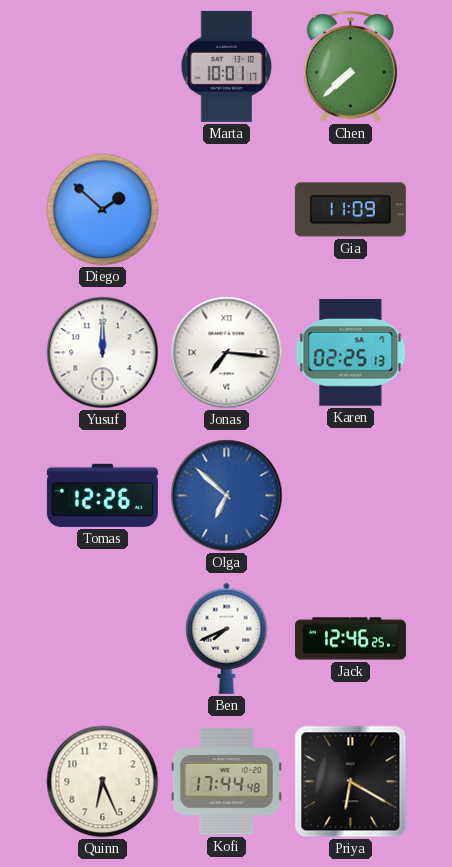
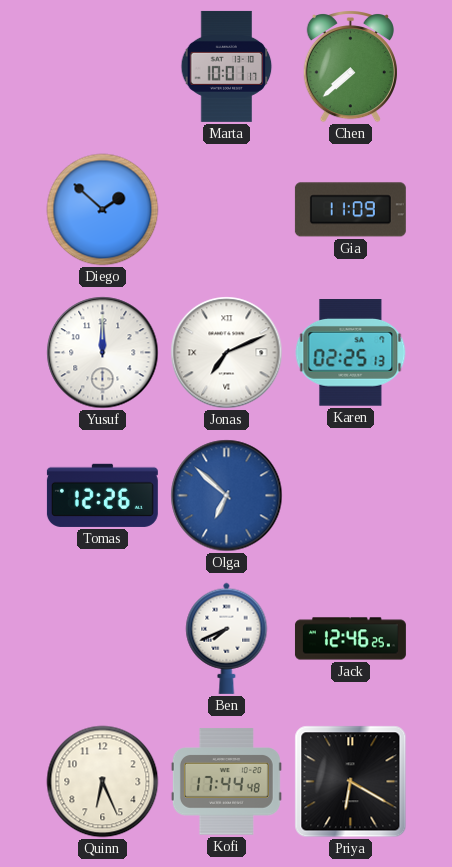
Jonas: 7:16 -> 7:11
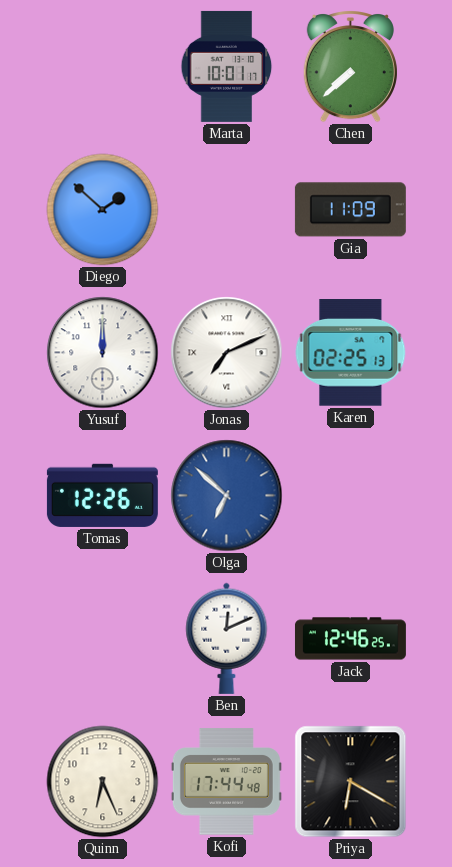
Ben: 7:41 -> 12:11
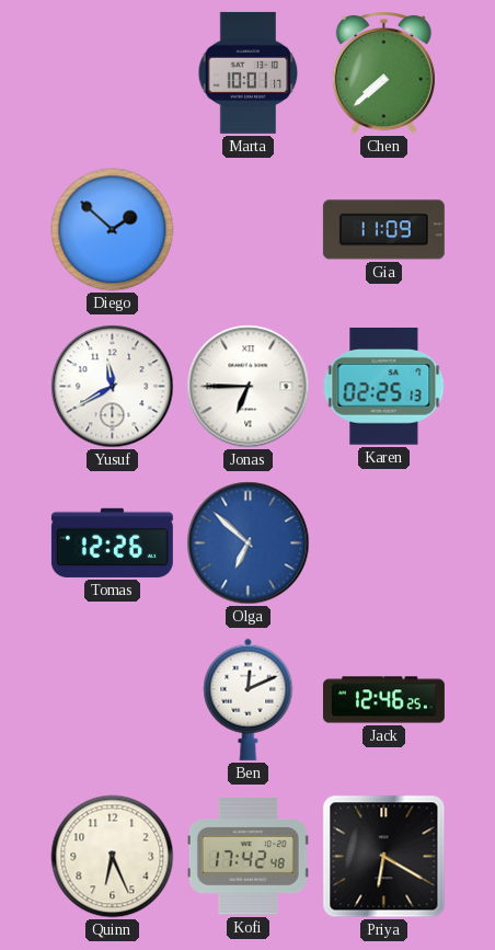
Yusuf: 12:00 -> 11:40
Jonas: 7:11 -> 6:45
Kofi: 17:44 -> 17:42
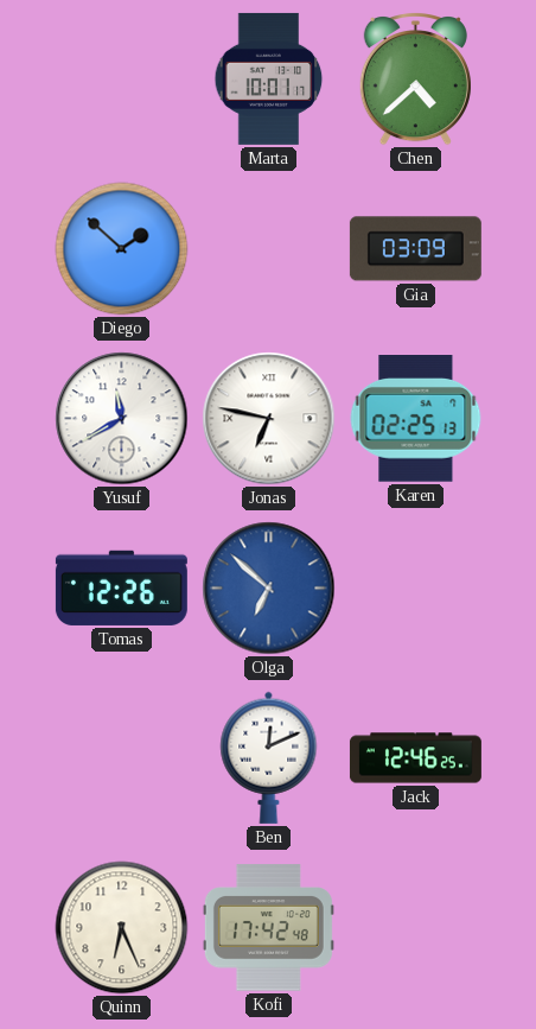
Chen: 7:38 -> 4:38
Gia: 11:09 -> 03:09
Jonas: 6:45 -> 6:47
Priya: 6:20 -> none
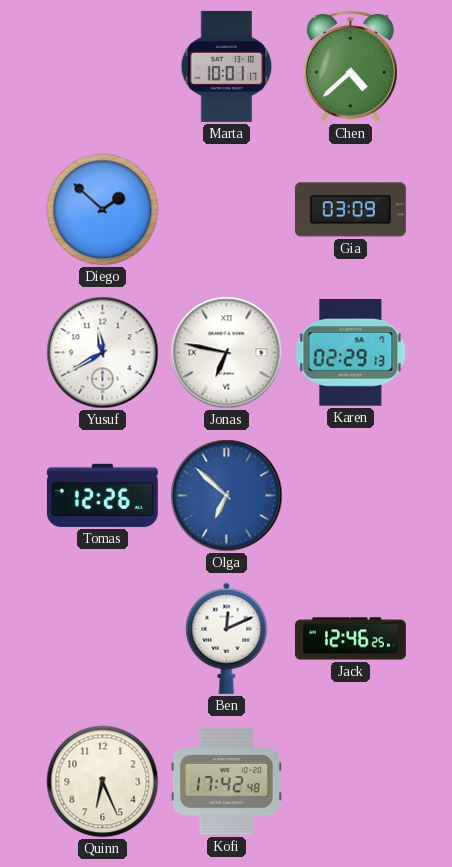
Karen: 02:25 -> 02:29
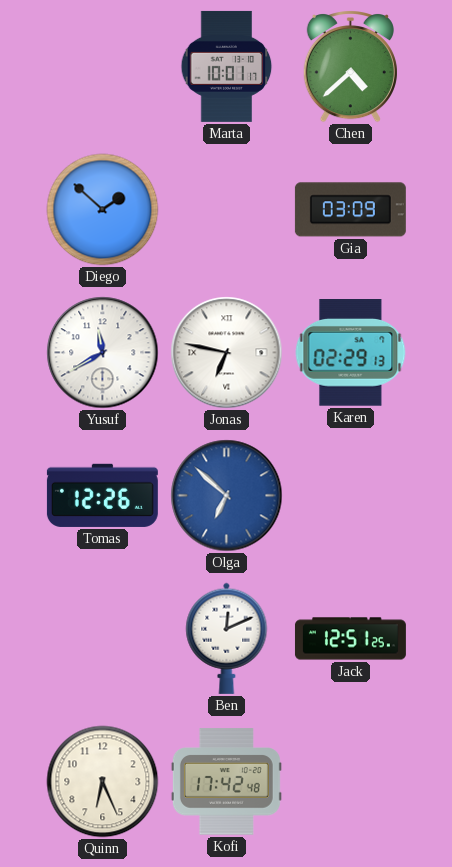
Jack: 12:46 -> 12:51
